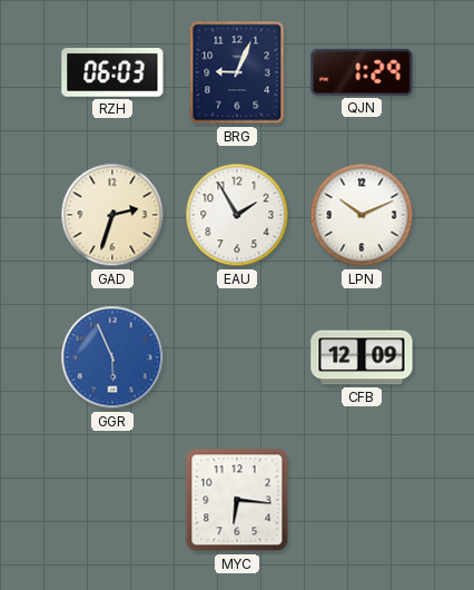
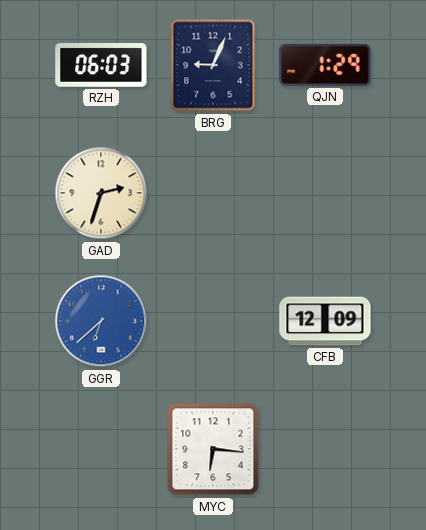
EAU: 1:55 -> none
LPN: 10:11 -> none
GGR: 5:56 -> 6:38
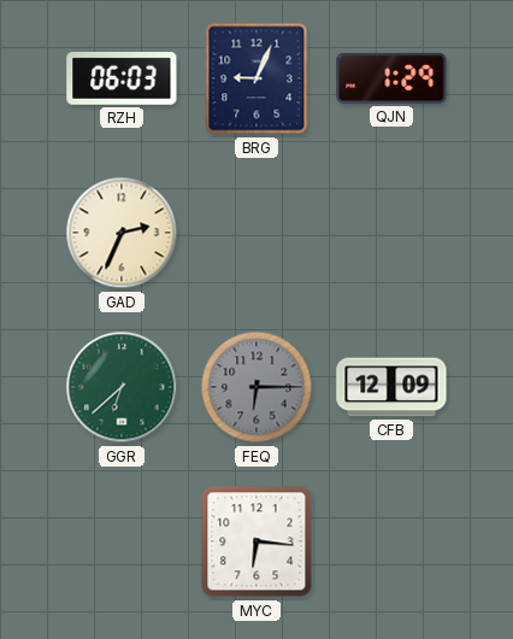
GAD: 2:33 -> 2:34
GGR dial: blue -> green
FEQ: none -> 6:15
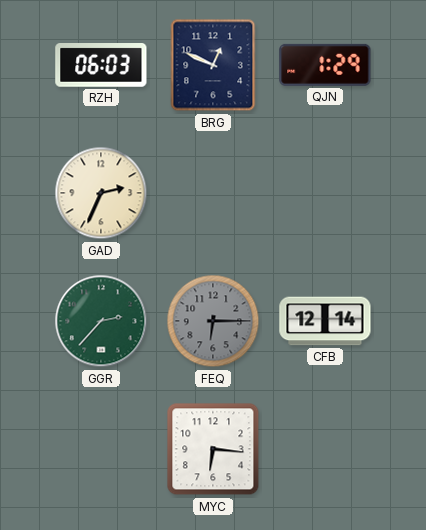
BRG: 9:04 -> 12:49
GGR: 6:38 -> 2:37
CFB: 12:09 -> 12:14
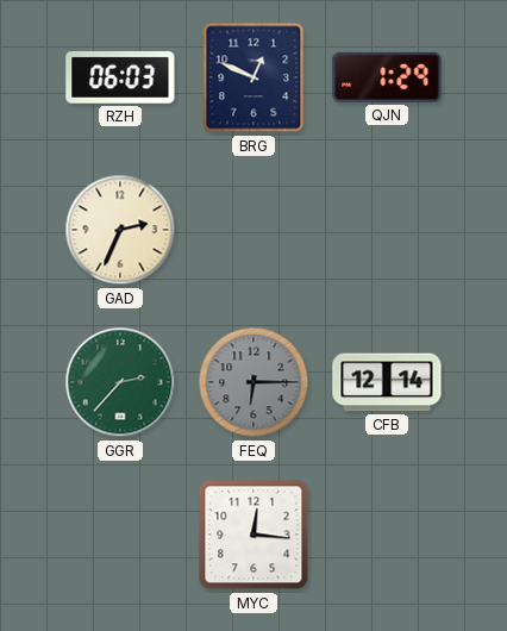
MYC: 6:16 -> 12:16
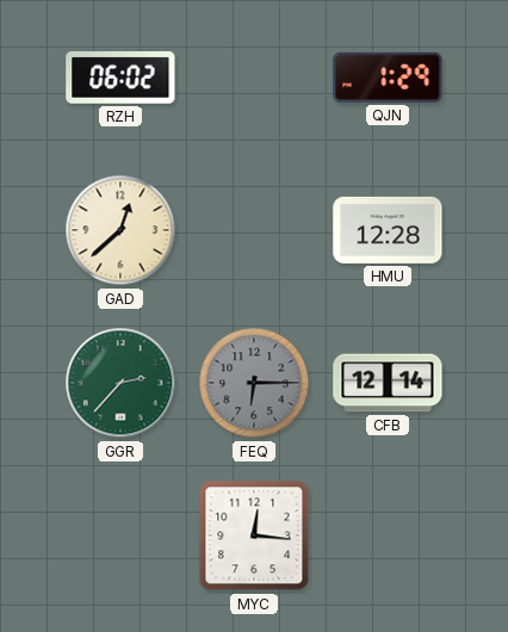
RZH: 06:03 -> 06:02
BRG: 12:49 -> none
GAD: 2:34 -> 12:38
HMU: none -> 12:28
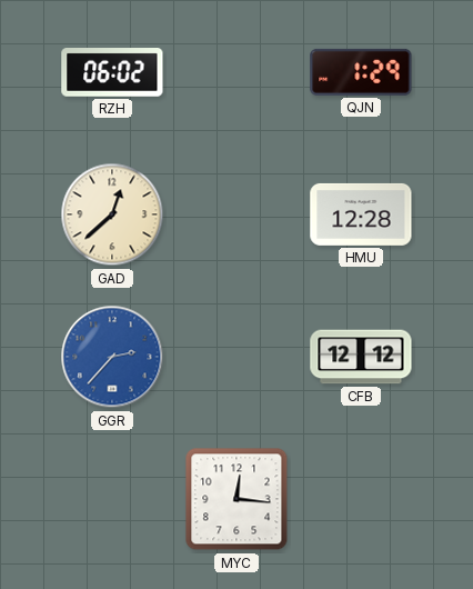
GGR dial: green -> blue
FEQ: 6:15 -> none
CFB: 12:14 -> 12:12
